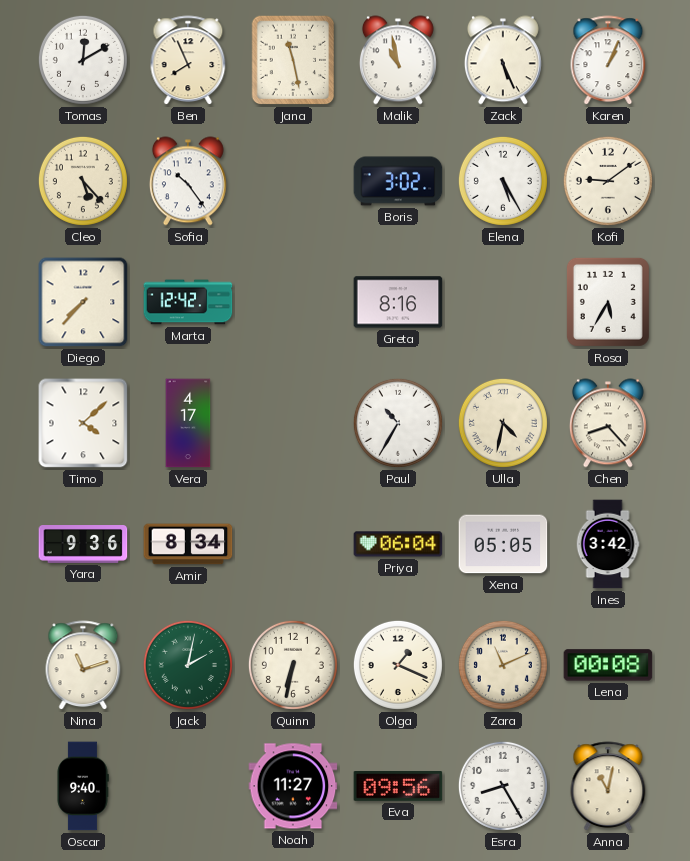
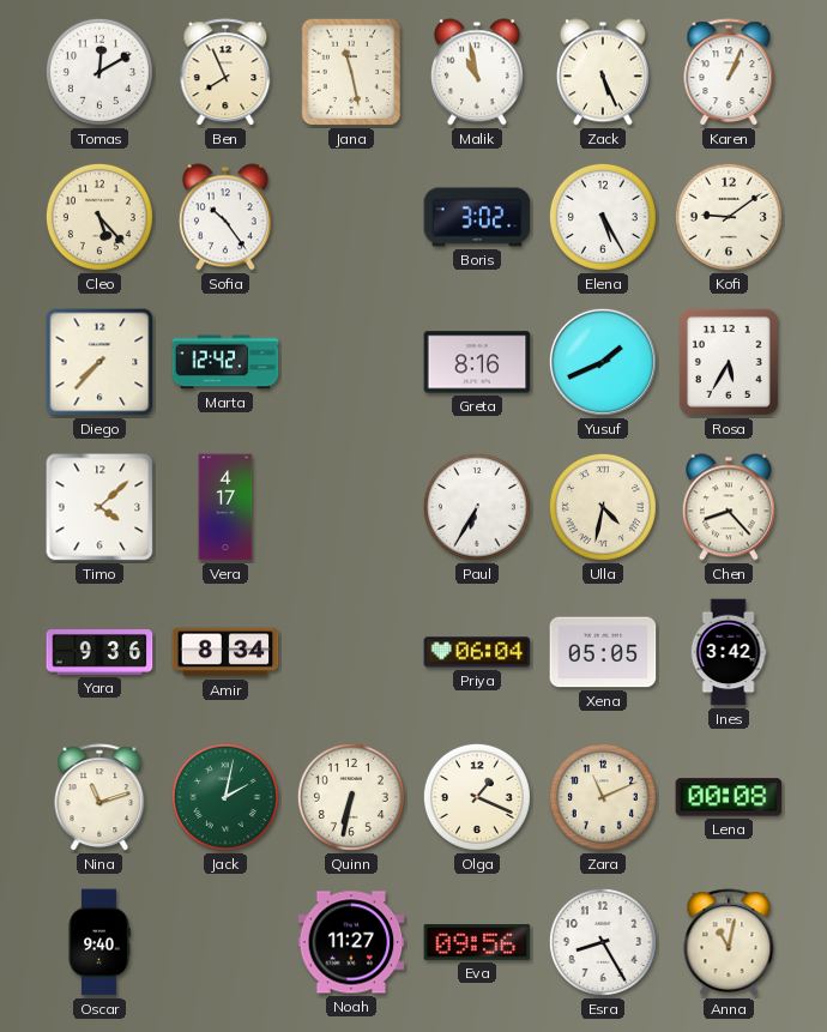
Yusuf: none -> 1:41
Paul: 10:35 -> 6:35
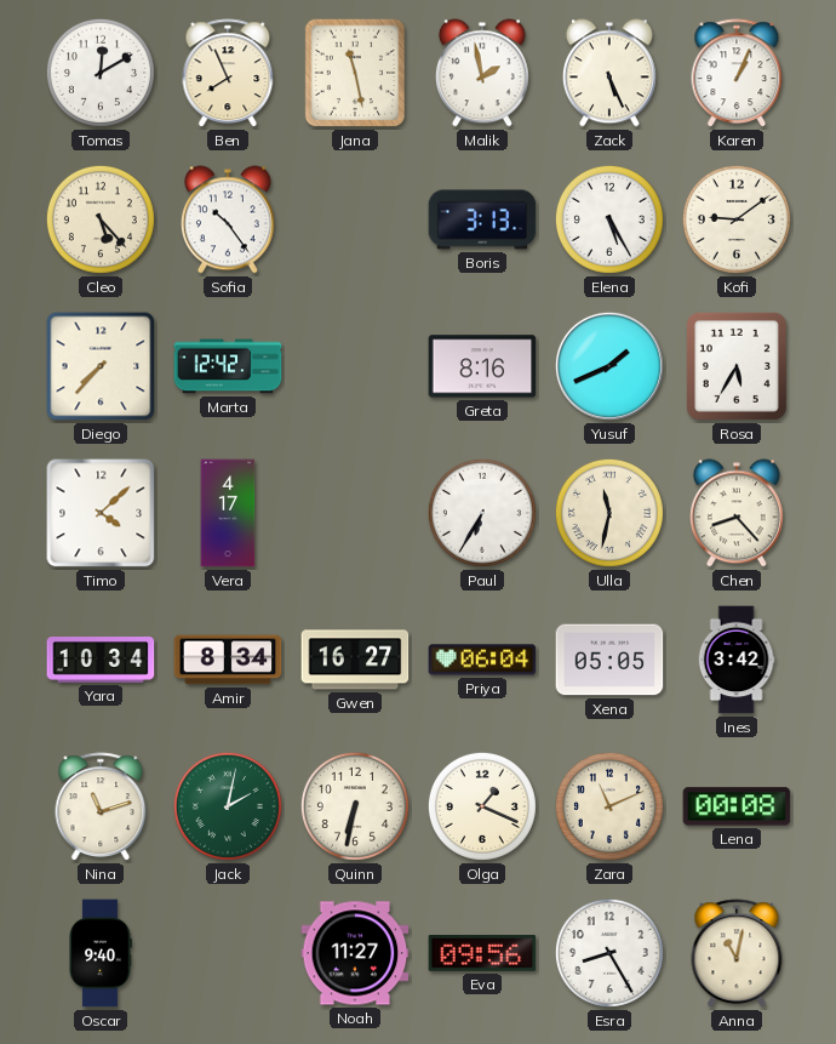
Malik: 10:58 -> 1:58
Boris: 3:02 -> 3:13
Ulla: 4:32 -> 11:32
Yara: 9:36 -> 10:34
Gwen: none -> 16:27
